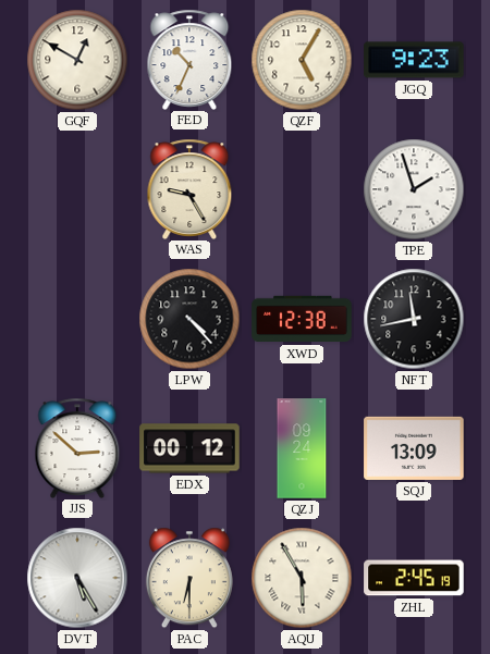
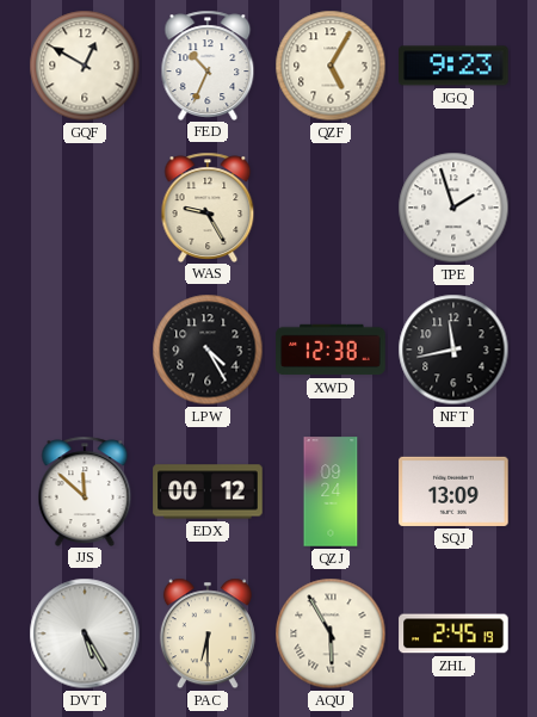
LPW: 4:23 -> 4:25
JJS: 2:52 -> 11:52
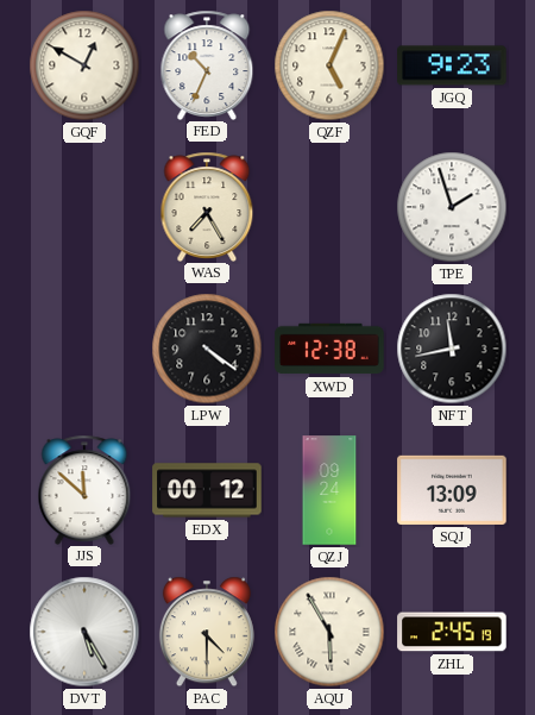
QZF: 5:05 -> 5:04
WAS: 9:25 -> 7:25
LPW: 4:25 -> 4:21
PAC: 6:30 -> 4:30
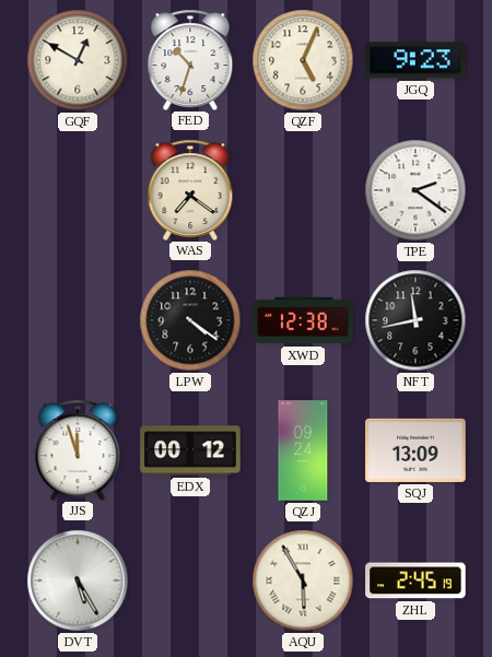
FED: 10:34 -> 10:33
WAS: 7:25 -> 7:21
TPE: 1:57 -> 2:21
JJS: 11:52 -> 11:57
PAC: 4:30 -> none
